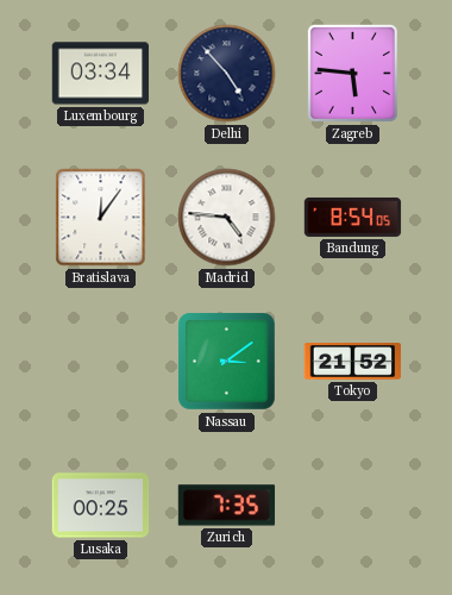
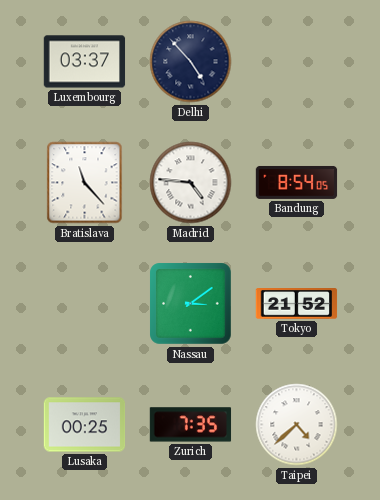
Luxembourg: 03:34 -> 03:37
Zagreb: 5:46 -> none
Bratislava: 12:06 -> 11:23
Taipei: none -> 4:38
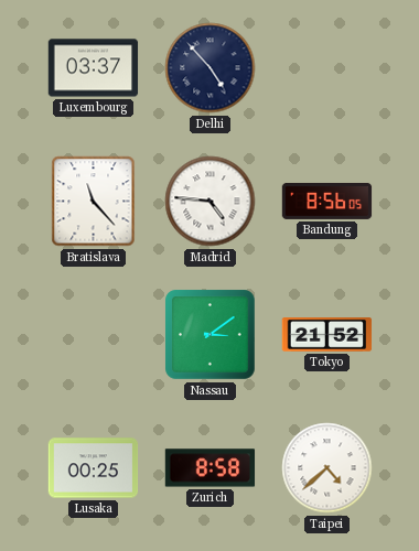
Bandung: 8:54 -> 8:56
Zurich: 7:35 -> 8:58
